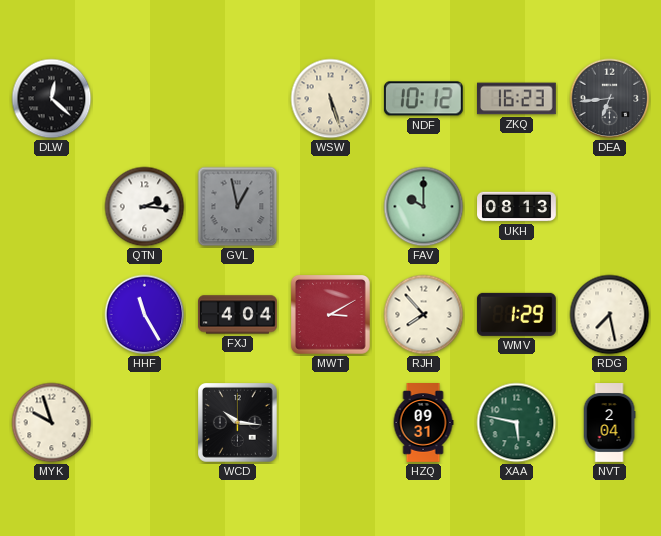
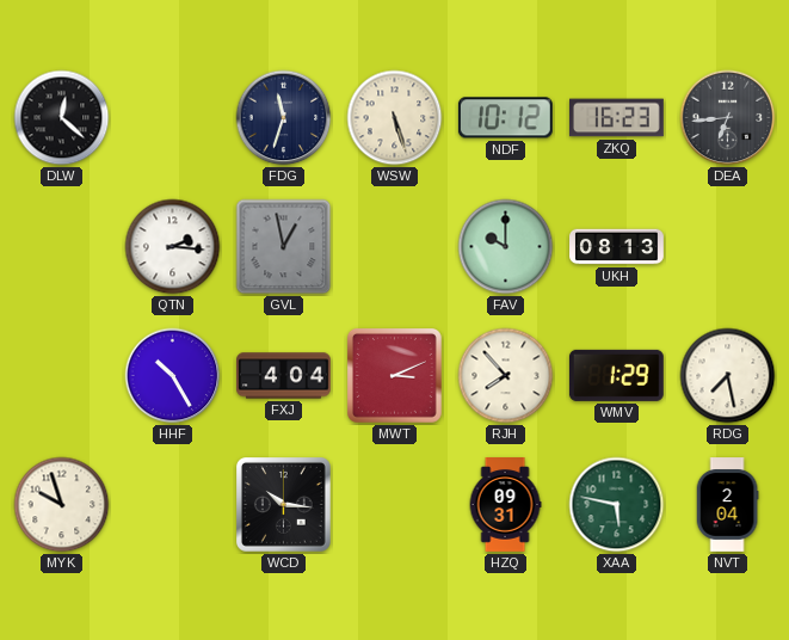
FDG: none -> 11:33
HHF: 11:25 -> 10:25
MWT: 3:10 -> 3:11
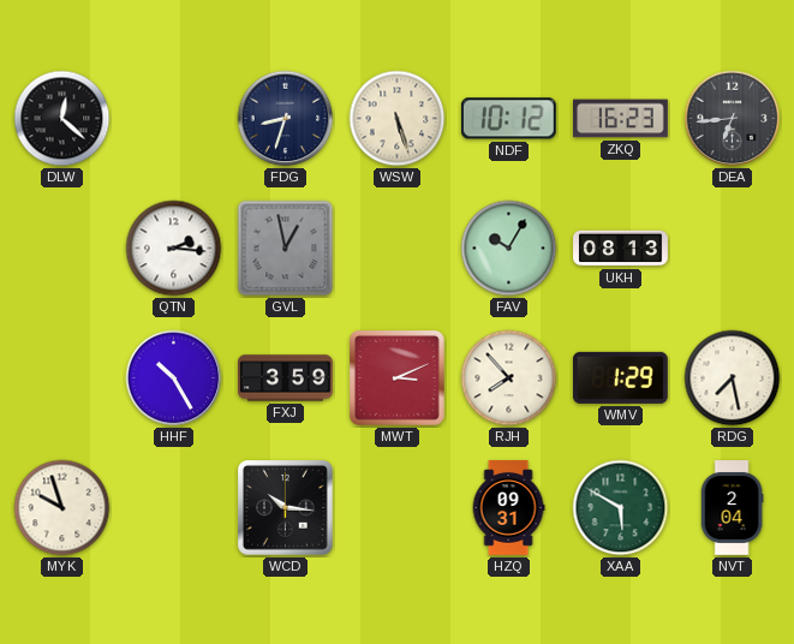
FDG: 11:33 -> 8:33
FAV: 10:00 -> 10:05
FXJ: 4:04 -> 3:59
XAA: 5:47 -> 5:50
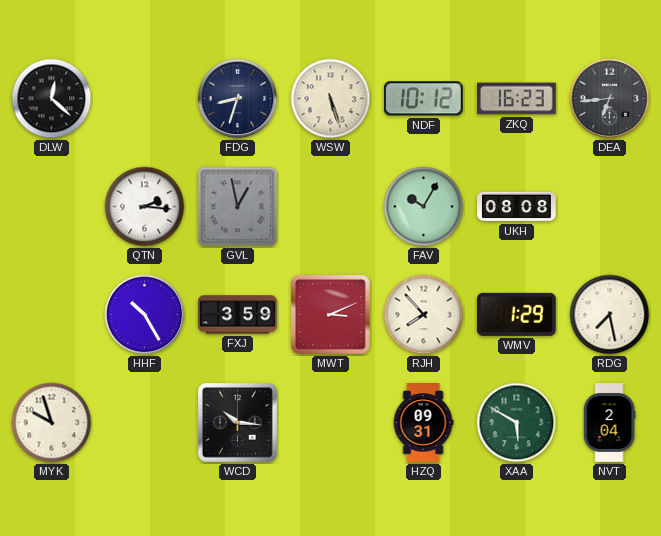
UKH: 08:13 -> 08:08
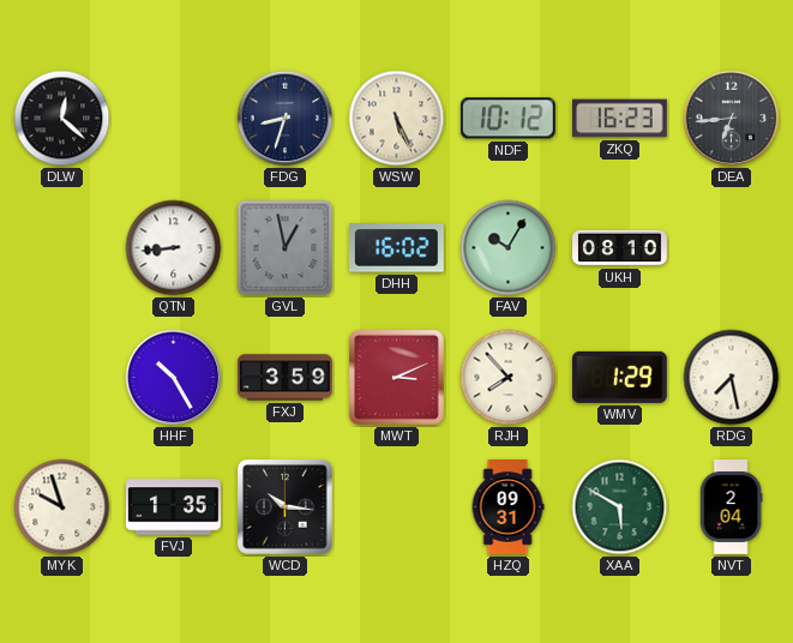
WSW: 5:27 -> 5:26
QTN: 2:16 -> 8:44
DHH: none -> 16:02
UKH: 08:08 -> 08:10
FVJ: none -> 1:35
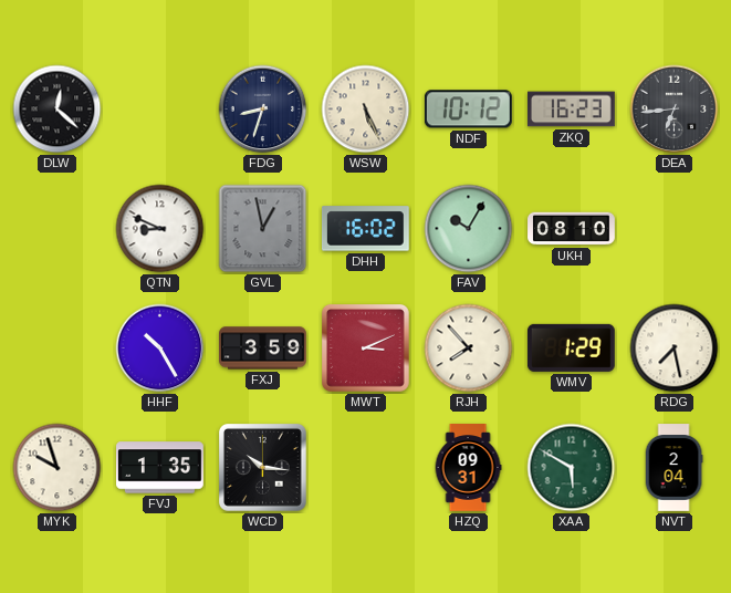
QTN: 8:44 -> 8:49
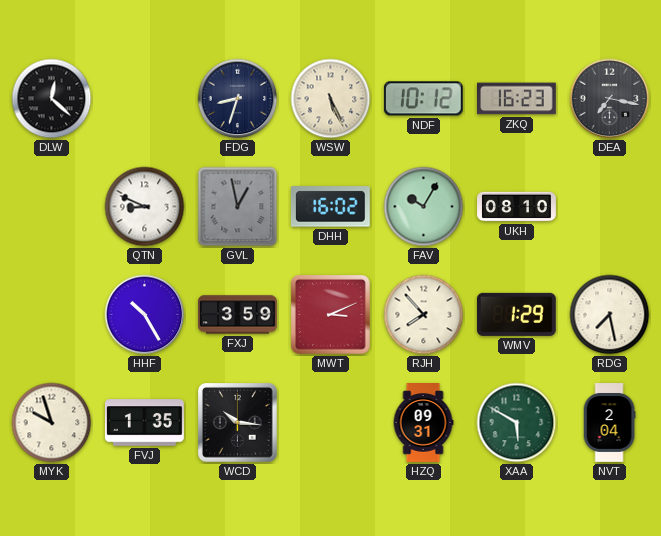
DEA: 6:44 -> 7:17
